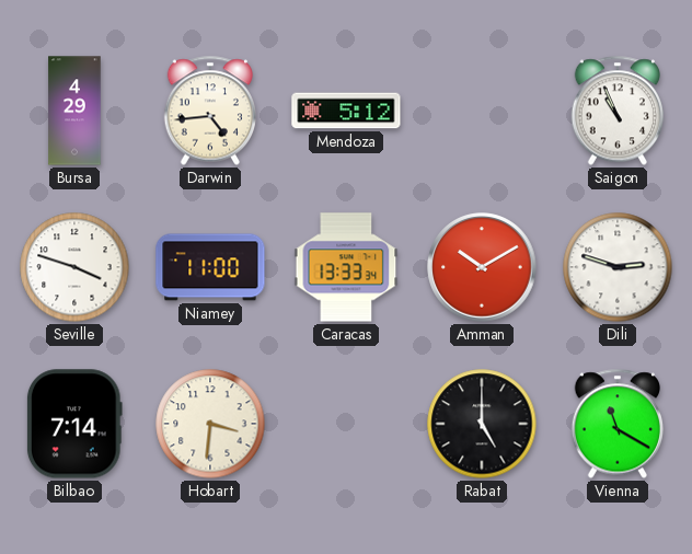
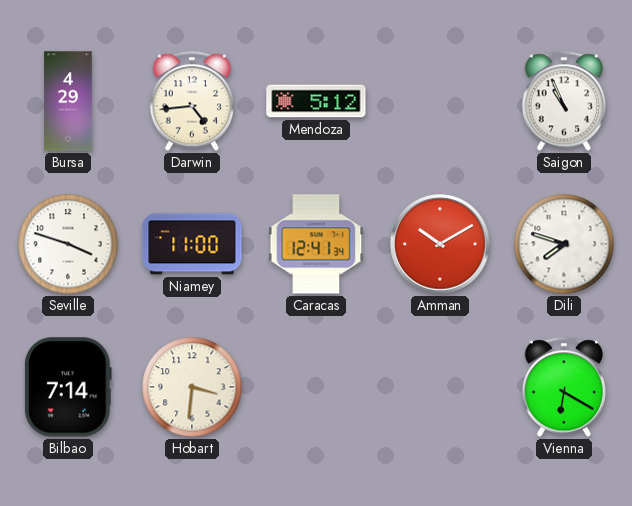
Caracas: 13:33 -> 12:41
Dili: 2:48 -> 7:48
Rabat: 5:00 -> none
Vienna: 11:20 -> 6:20
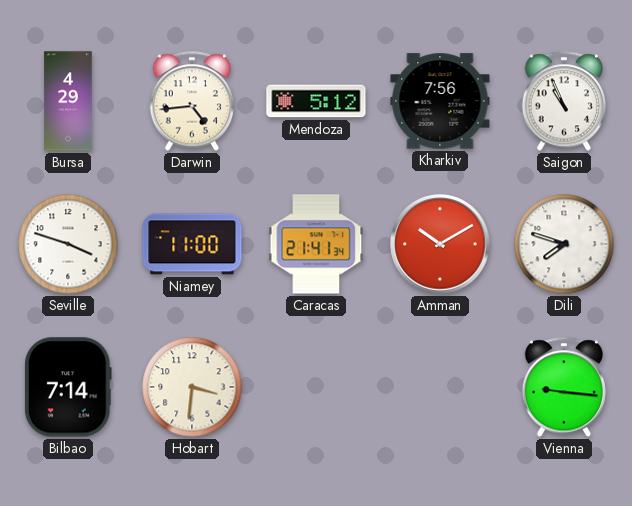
Kharkiv: none -> 7:56
Caracas: 12:41 -> 21:41
Vienna: 6:20 -> 9:16
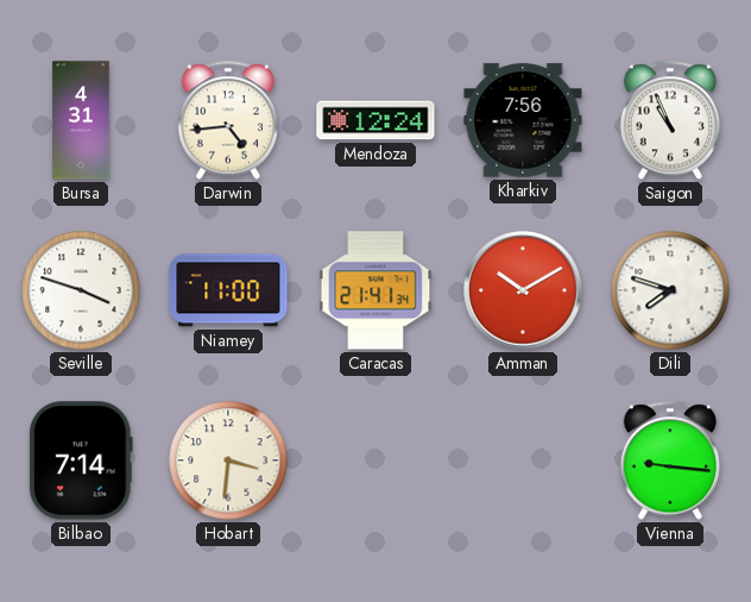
Bursa: 4:29 -> 4:31
Mendoza: 5:12 -> 12:24
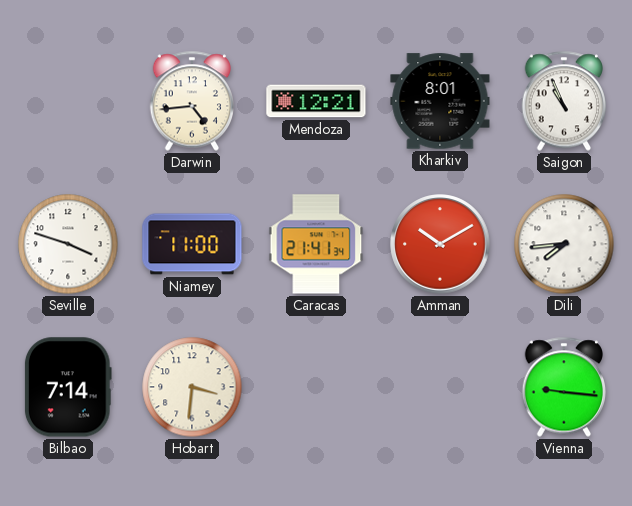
Bursa: 4:31 -> none
Mendoza: 12:24 -> 12:21
Kharkiv: 7:56 -> 8:01
Dili: 7:48 -> 7:44
